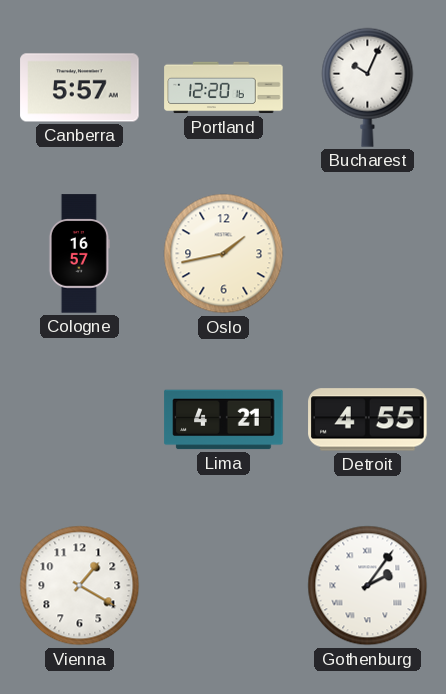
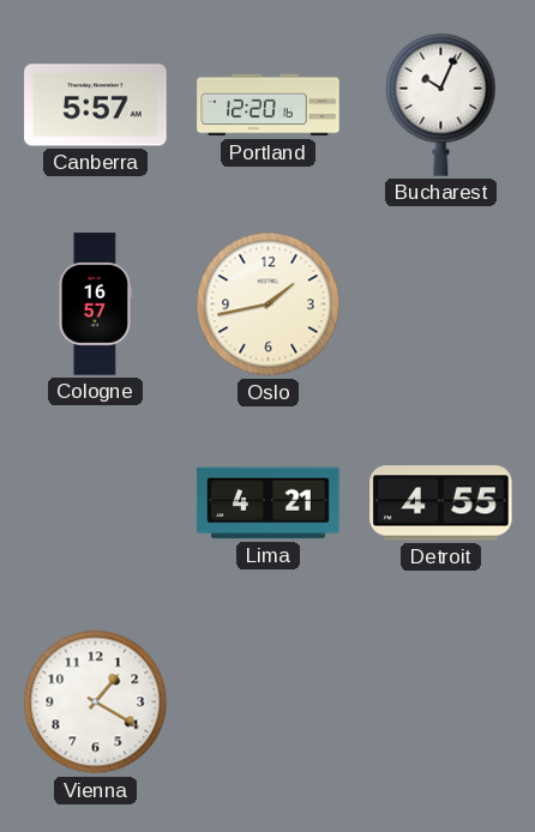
Gothenburg: 2:06 -> none
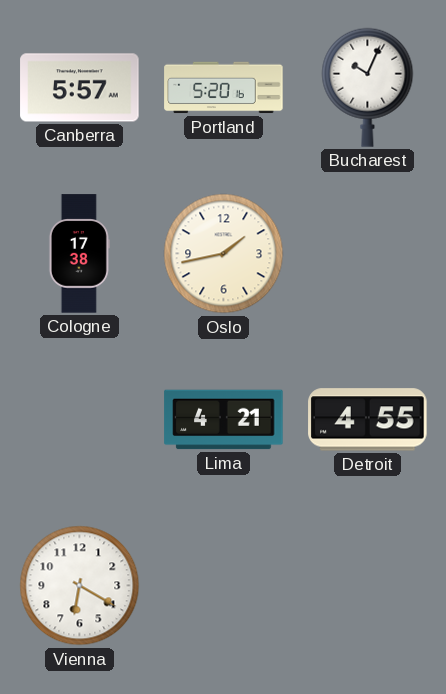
Portland: 12:20 -> 5:20
Cologne: 16:57 -> 17:38
Vienna: 1:20 -> 6:20
